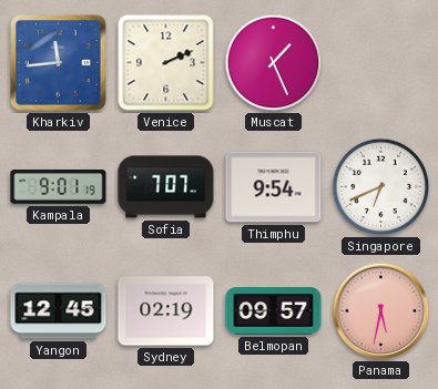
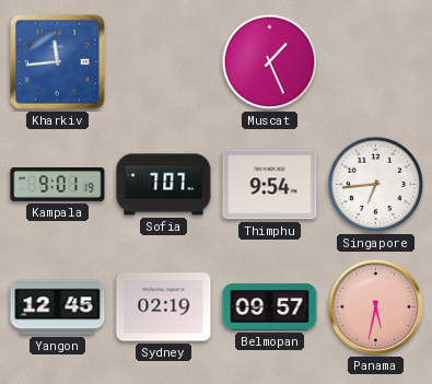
Venice: 2:11 -> none
Singapore: 6:41 -> 6:44
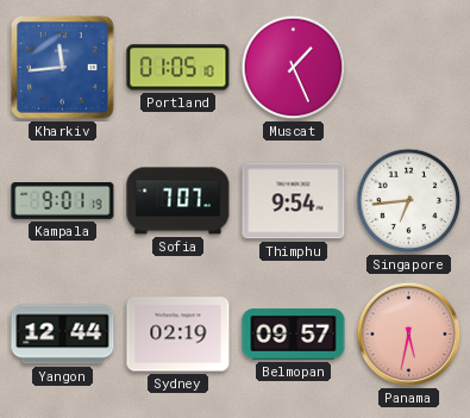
Portland: none -> 01:05
Yangon: 12:45 -> 12:44
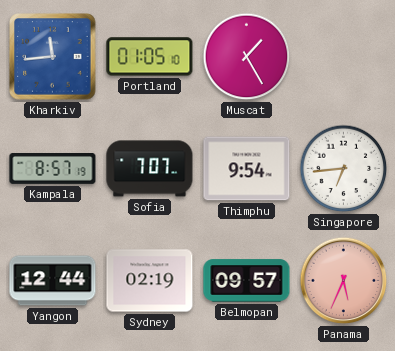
Muscat: 1:26 -> 1:25
Kampala: 9:01 -> 8:57
Panama: 5:32 -> 5:34
